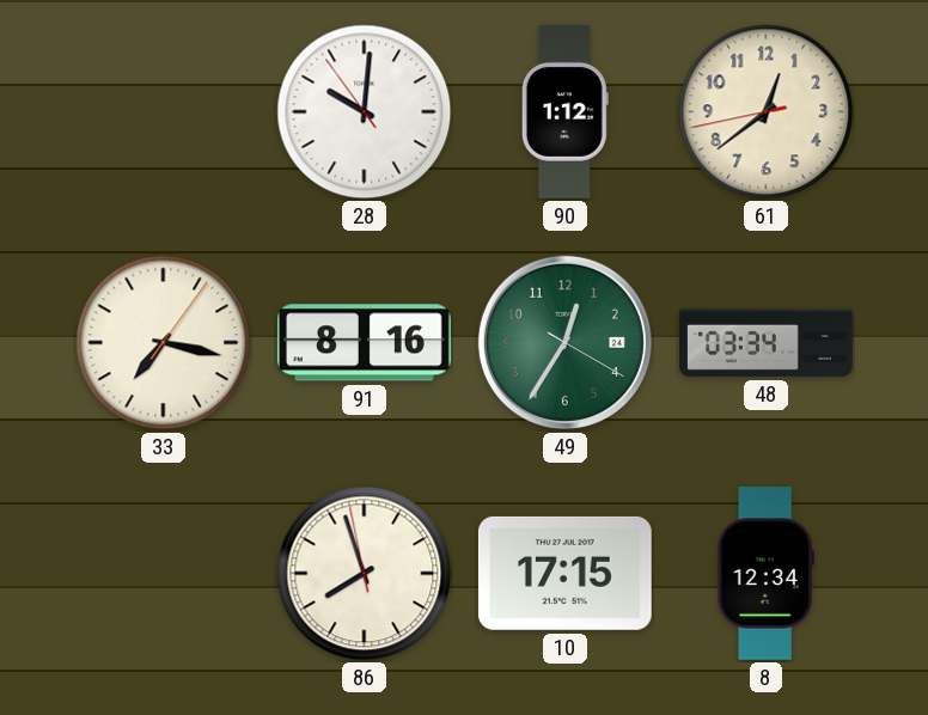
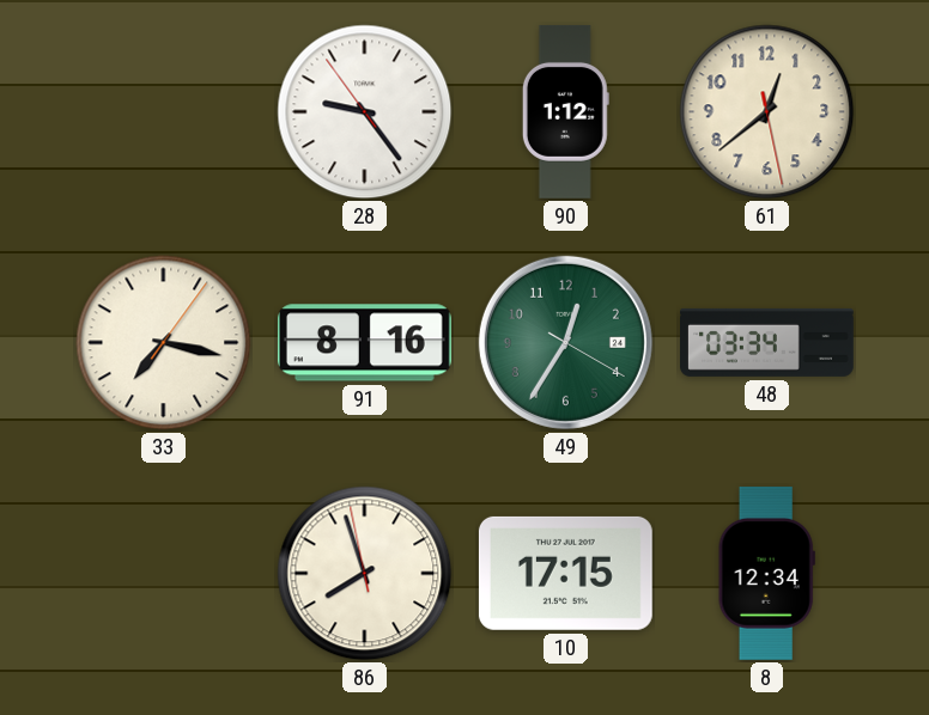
28: 10:00 -> 9:23
61: 12:38:43 -> 12:38:28
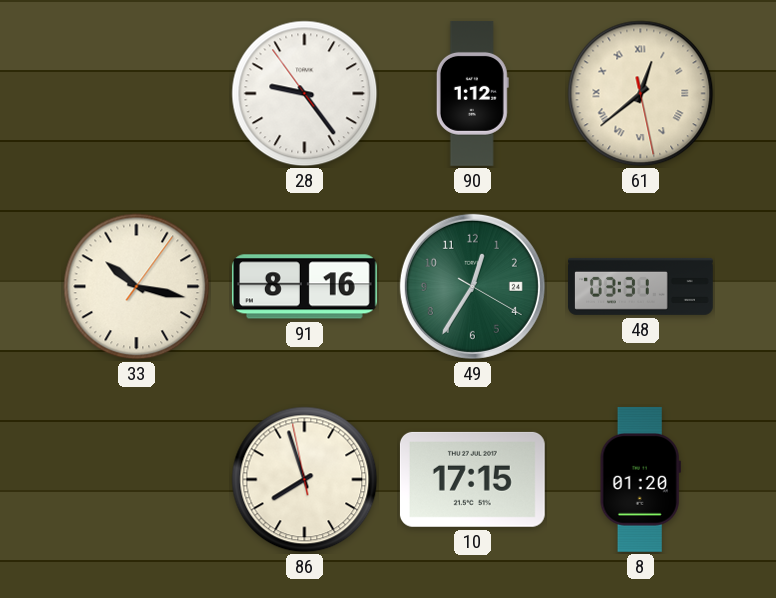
61 numerals: Arabic -> Roman
33: 7:17 -> 10:17
48: 03:34 -> 03:31
8: 12:34 -> 01:20
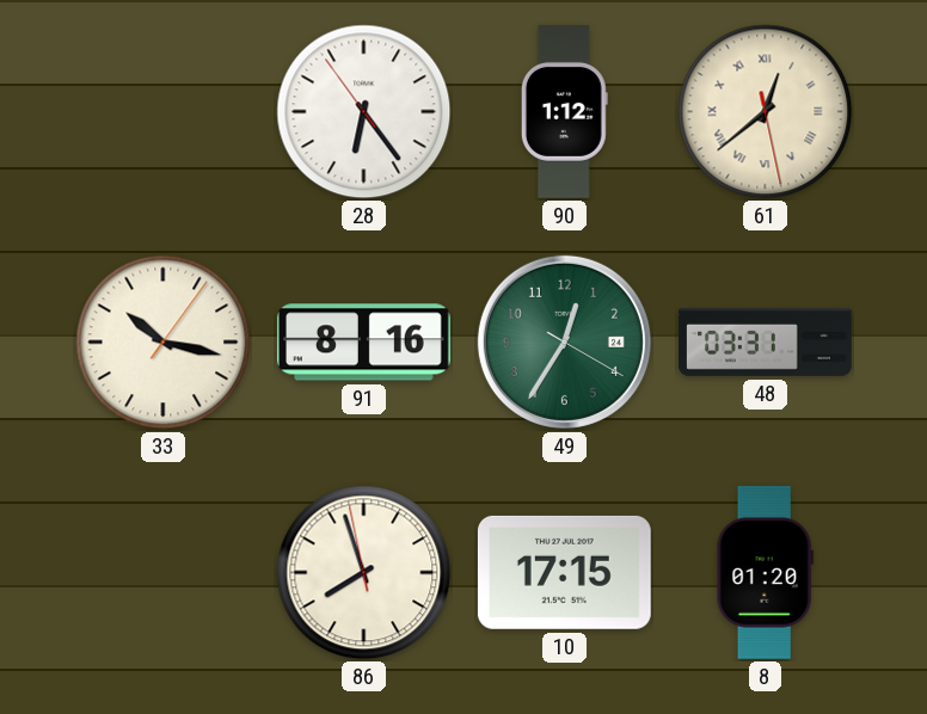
28: 9:23 -> 6:23
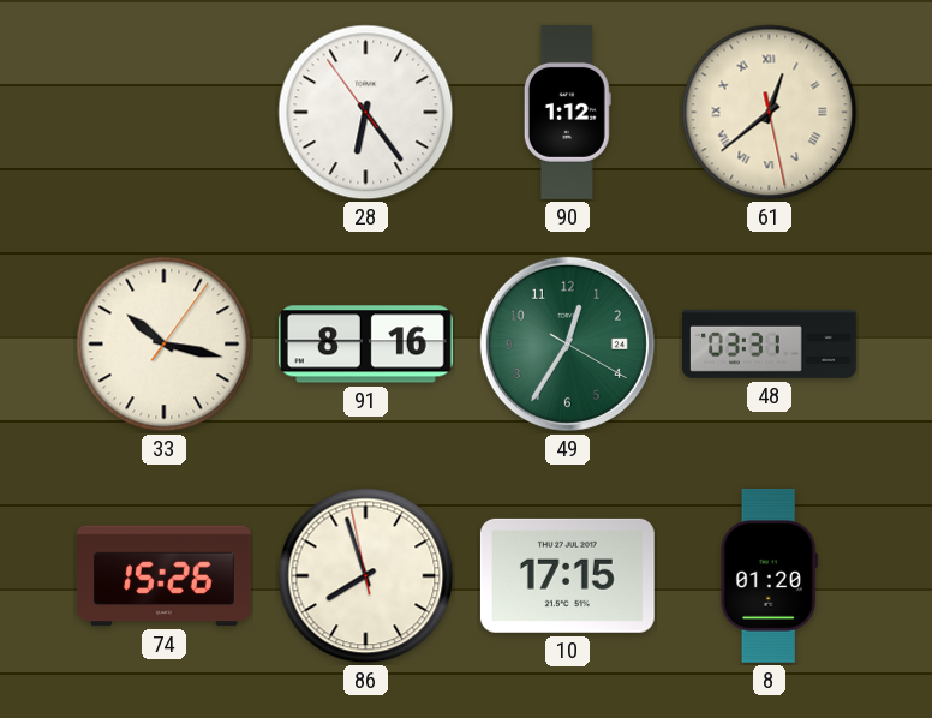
74: none -> 15:26
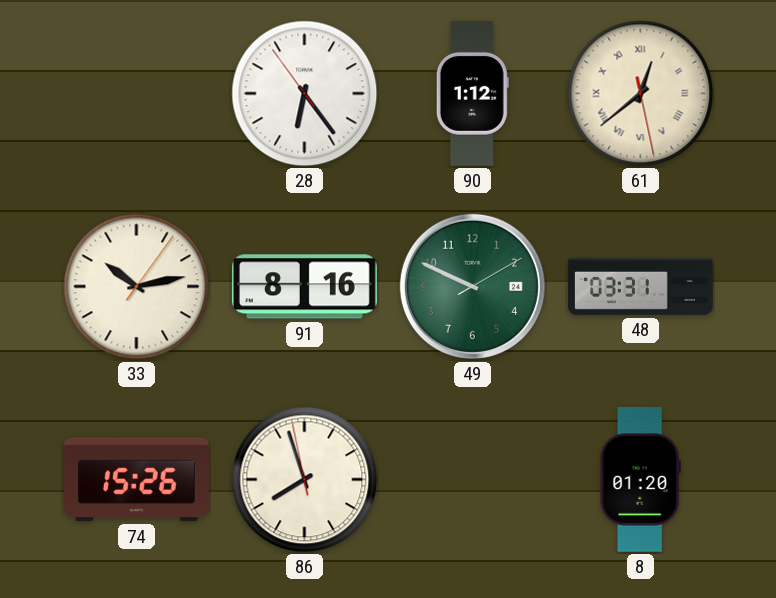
33: 10:17 -> 10:13
49: 12:35 -> 9:49
10: 17:15 -> none
